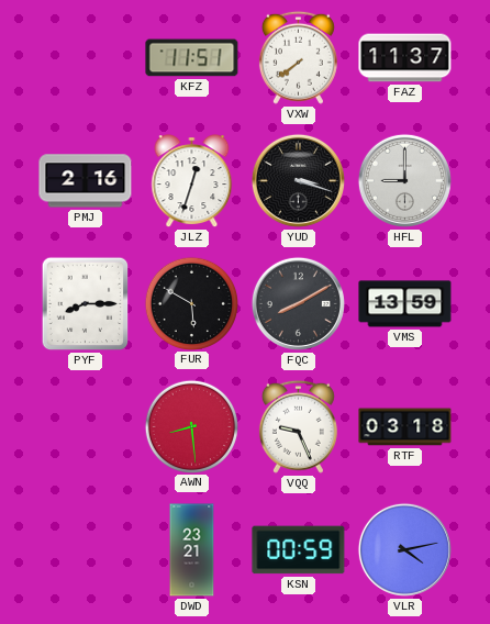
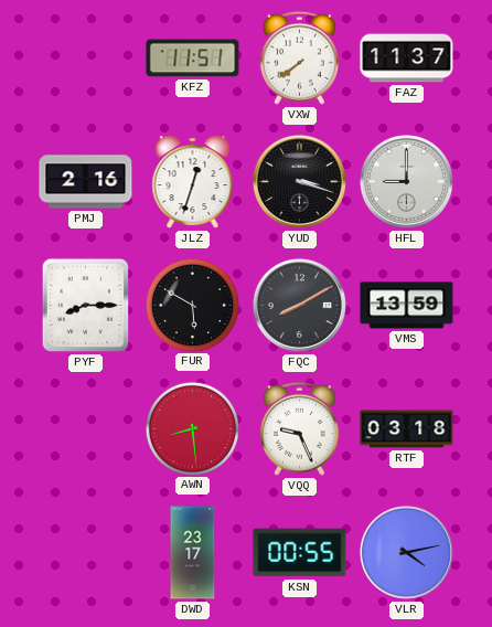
DWD: 23:21 -> 23:17
KSN: 00:59 -> 00:55
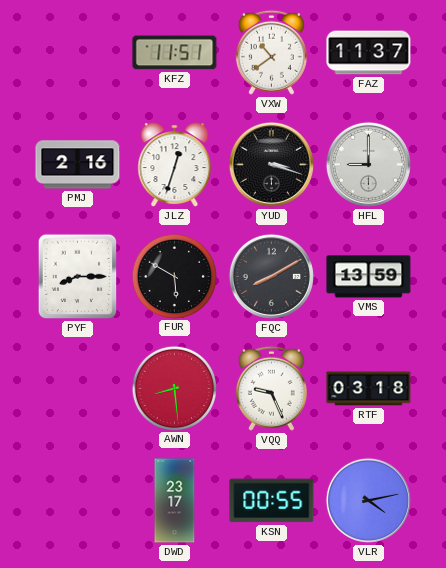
VXW: 7:39 -> 10:39
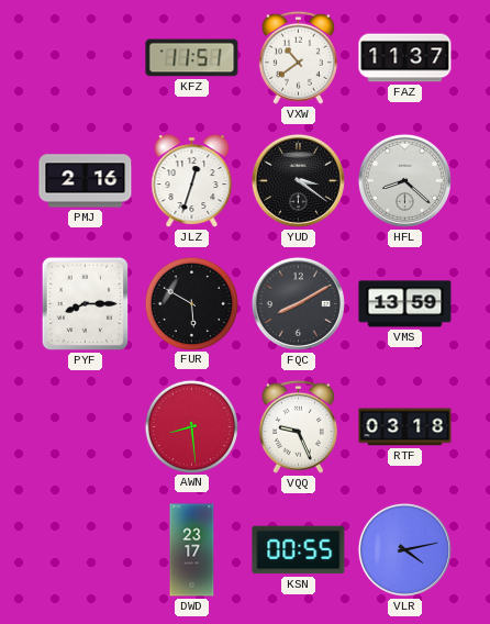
YUD: 3:18 -> 3:21
HFL: 9:00 -> 8:22
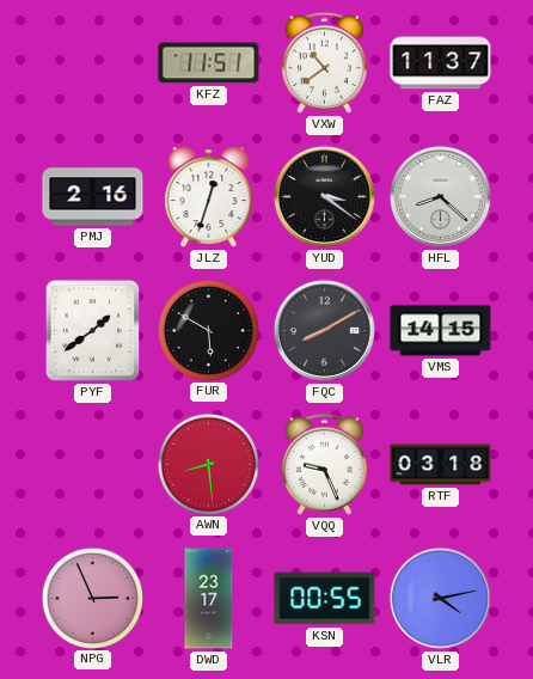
PYF: 8:15 -> 1:39
VMS: 13:59 -> 14:15
NPG: none -> 2:56
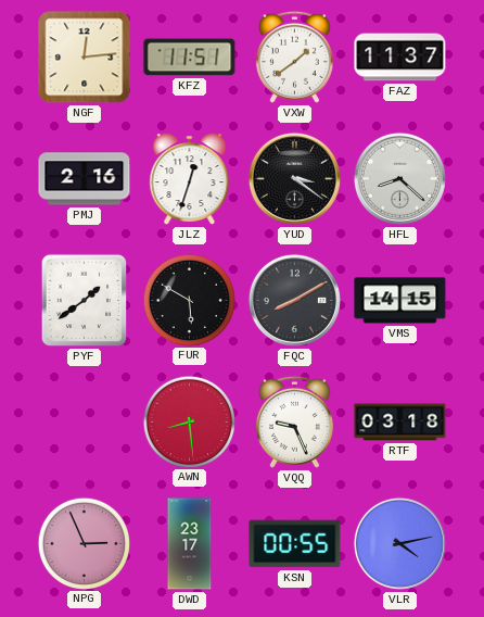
NGF: none -> 12:14
VXW: 10:39 -> 1:39
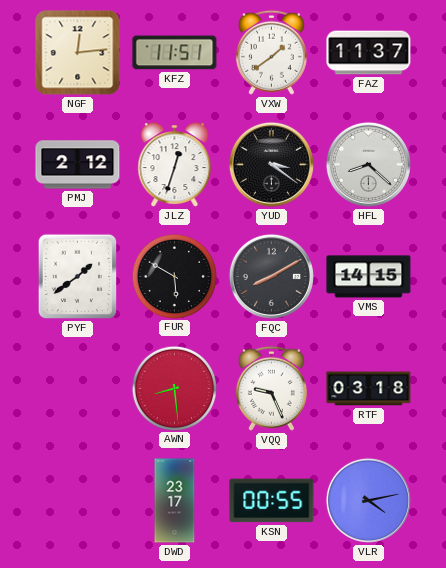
PMJ: 2:16 -> 2:12
NPG: 2:56 -> none
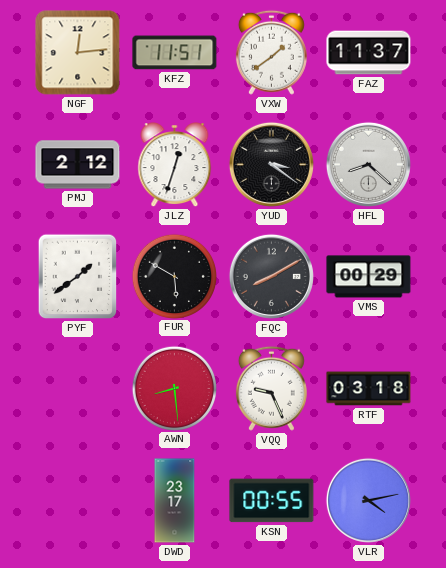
VMS: 14:15 -> 00:29
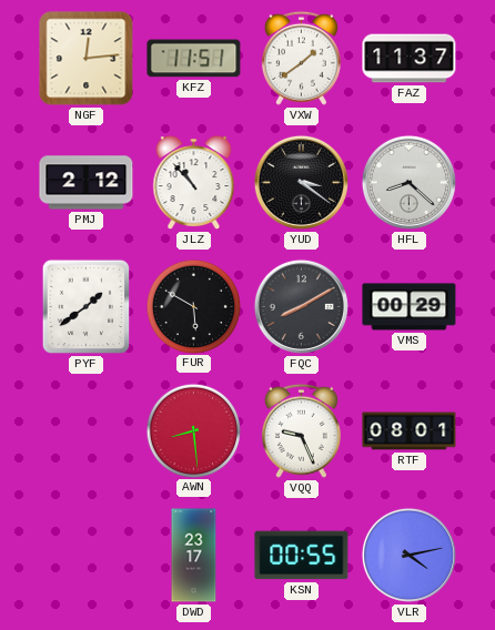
JLZ: 12:33 -> 10:53
RTF: 03:18 -> 08:01
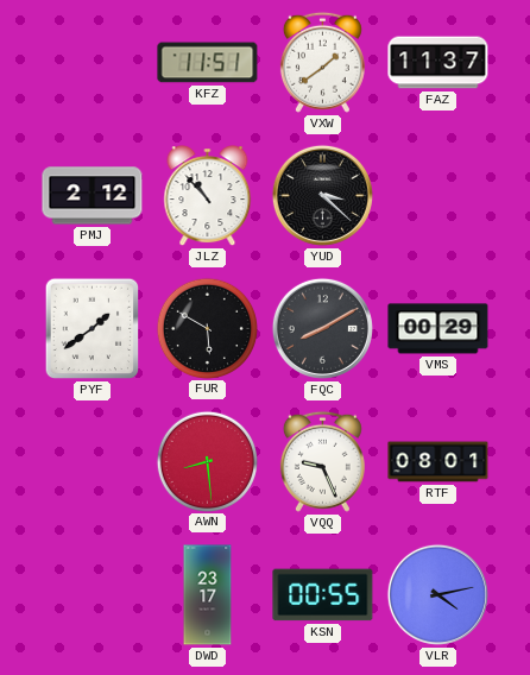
NGF: 12:14 -> none
YUD: 3:21 -> 3:22
HFL: 8:22 -> none
